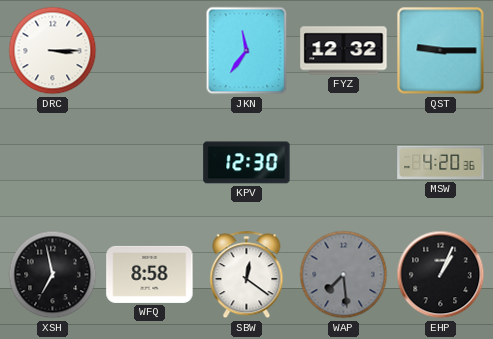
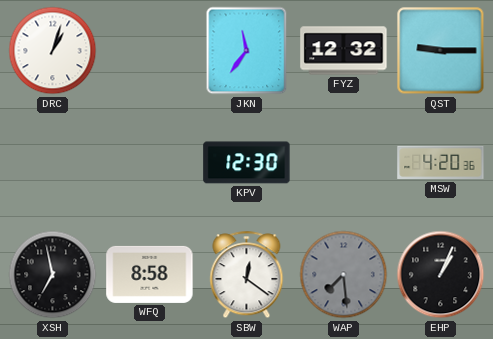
DRC: 3:15 -> 1:03
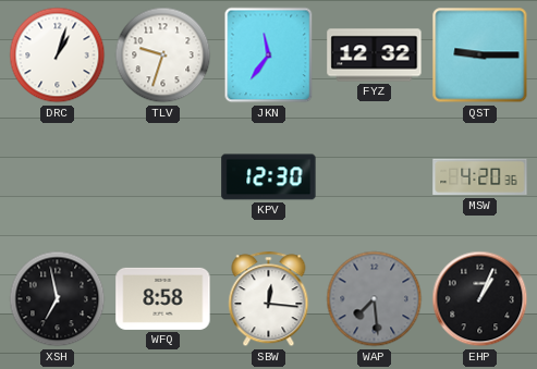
TLV: none -> 9:33
SBW: 12:21 -> 12:16
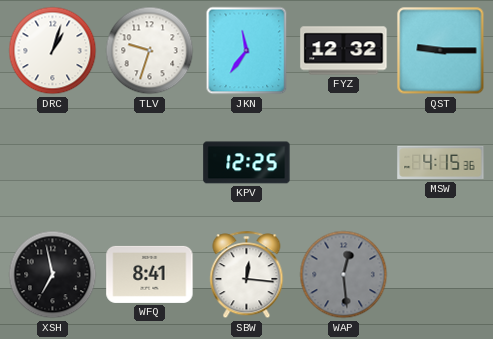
KPV: 12:30 -> 12:25
MSW: 4:20 -> 4:15
WFQ: 8:58 -> 8:41
WAP: 7:29 -> 12:29
EHP: 1:04 -> none
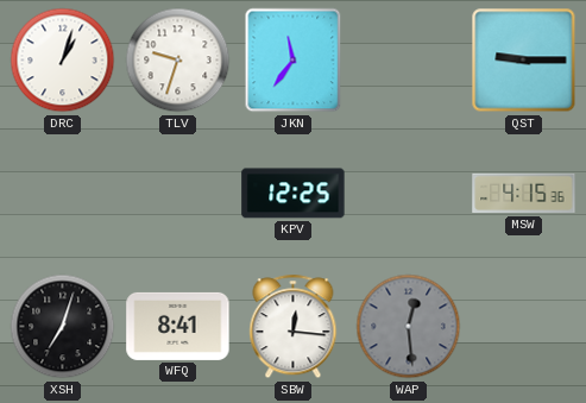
FYZ: 12:32 -> none
XSH: 6:58 -> 7:03
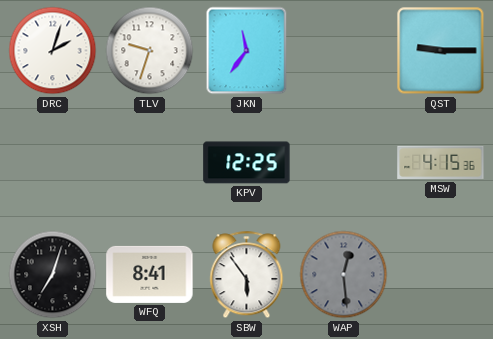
DRC: 1:03 -> 2:03
SBW: 12:16 -> 5:54
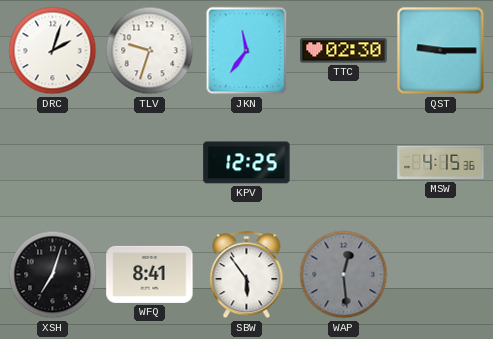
TTC: none -> 02:30
